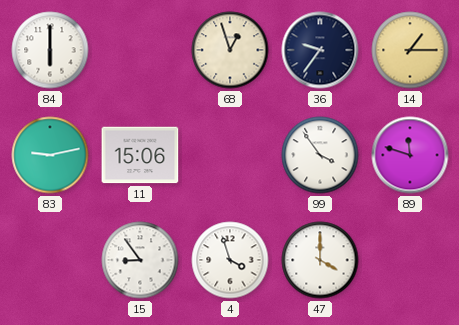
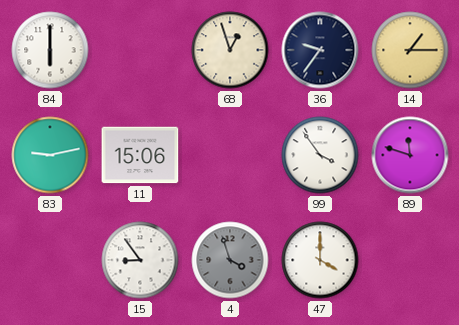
4 dial: white -> grey
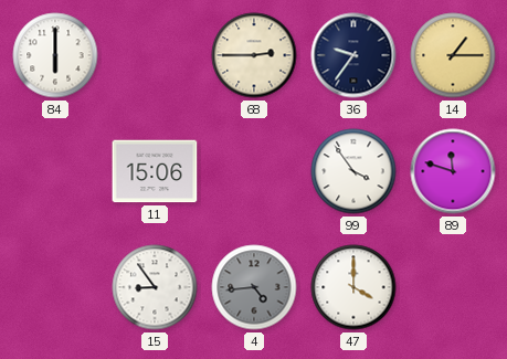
68: 12:57 -> 2:45
83: 9:13 -> none
4: 3:57 -> 4:44
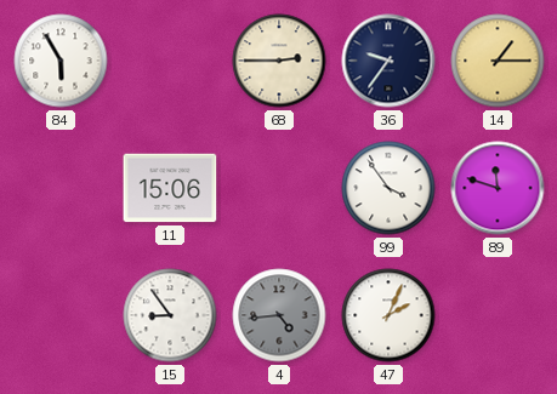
84: 6:00 -> 5:55
47: 4:00 -> 2:04
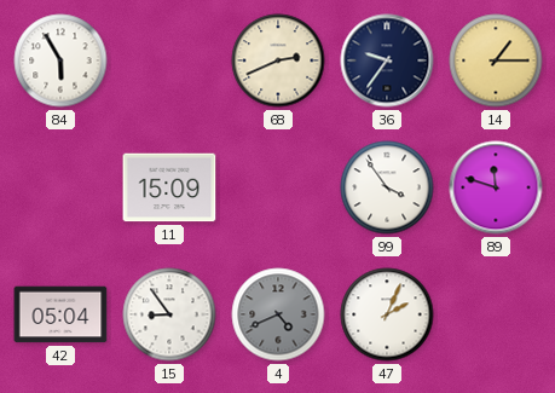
68: 2:45 -> 2:41
11: 15:06 -> 15:09
42: none -> 05:04
4: 4:44 -> 4:41
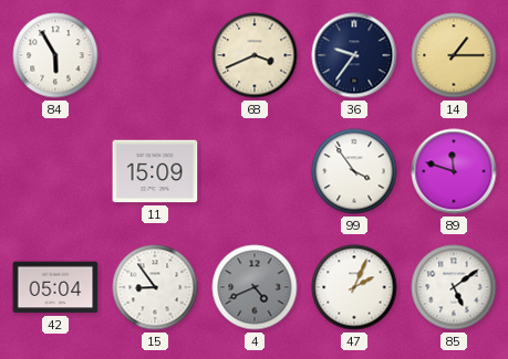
68: 2:41 -> 3:41
85: none -> 5:09
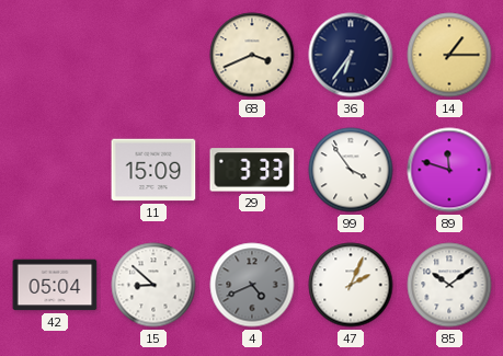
84: 5:55 -> none
36: 9:36 -> 6:36
29: none -> 3:33
15: 8:54 -> 8:52
85: 5:09 -> 10:09
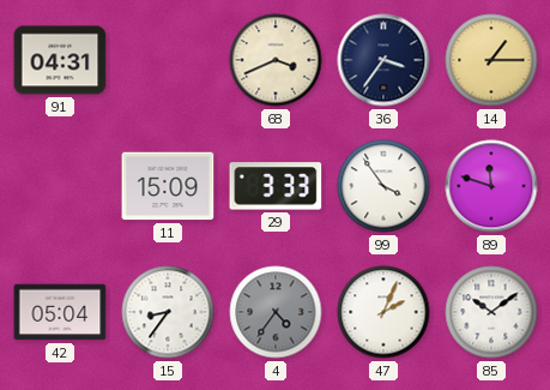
91: none -> 04:31
36: 6:36 -> 3:36
15: 8:52 -> 8:36
4: 4:41 -> 4:36
